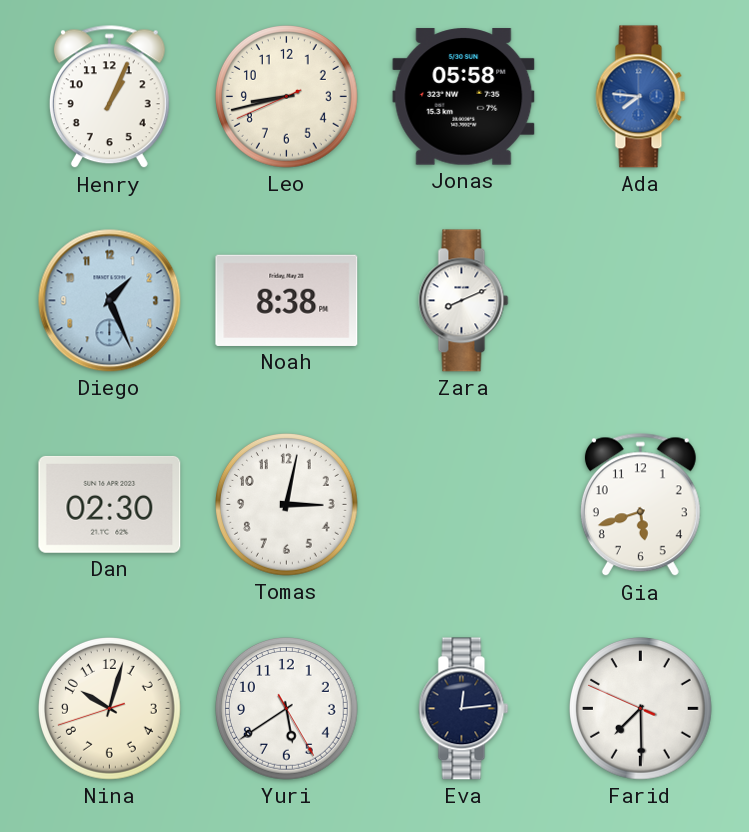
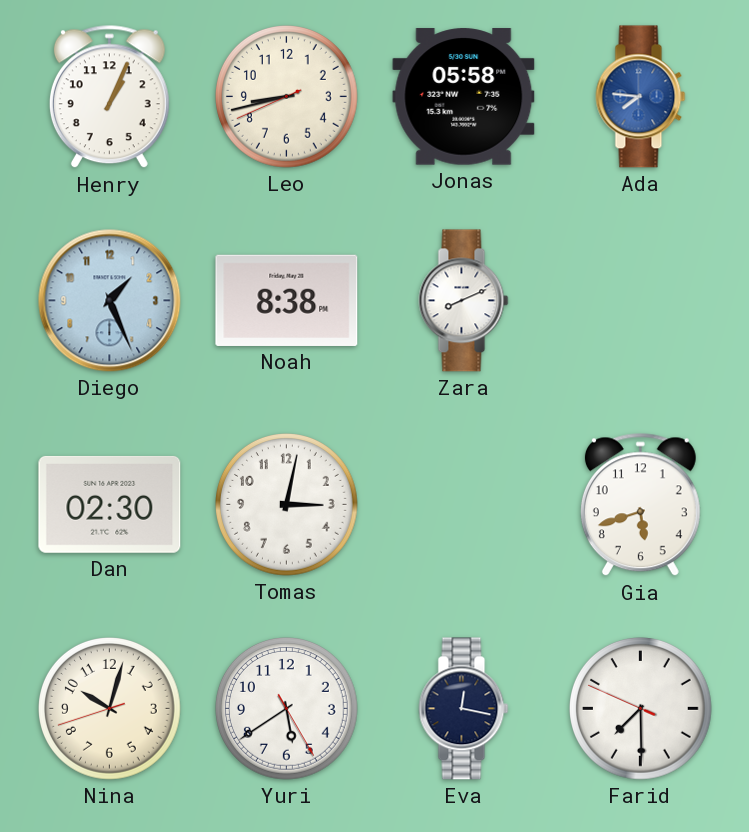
Eva: 12:14 -> 12:17
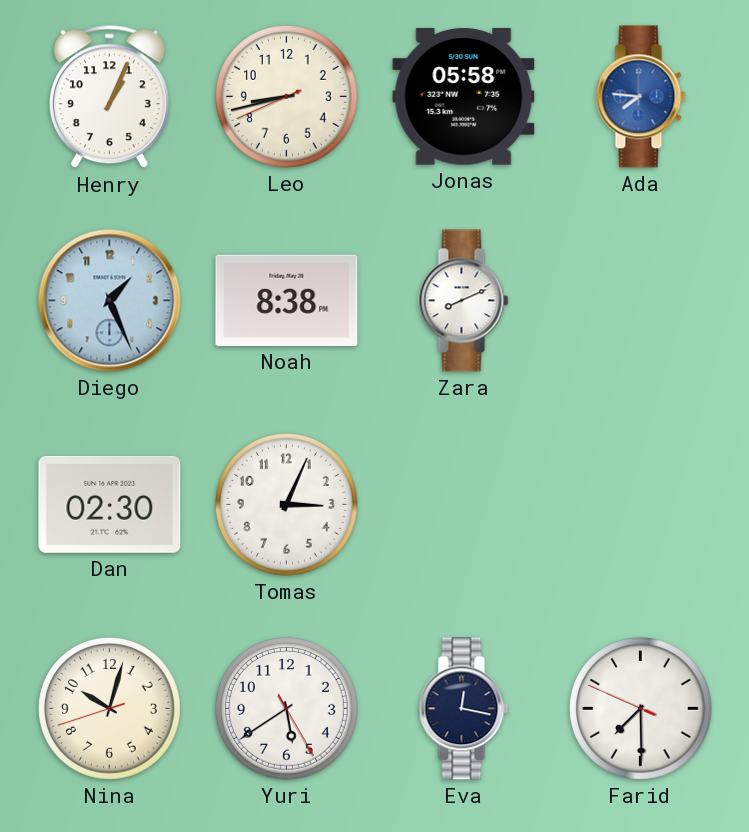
Tomas: 3:02 -> 3:04
Gia: 5:42 -> none
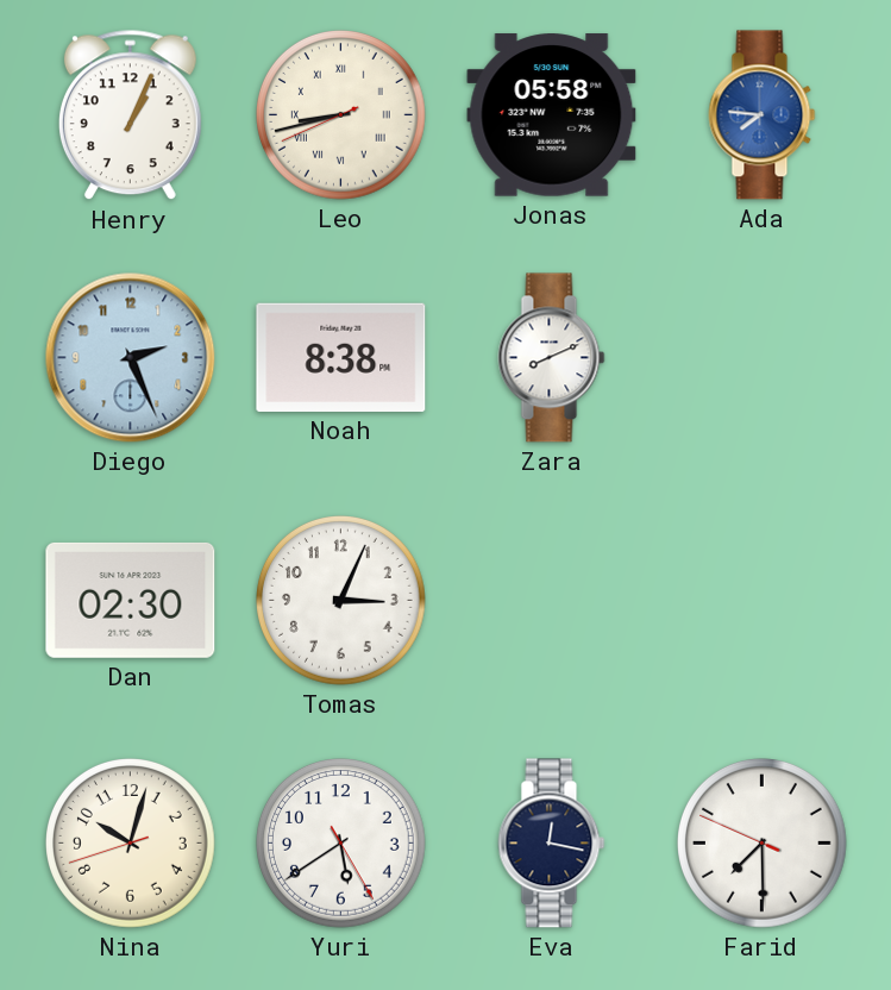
Leo numerals: Arabic -> Roman
Diego: 1:26 -> 2:26
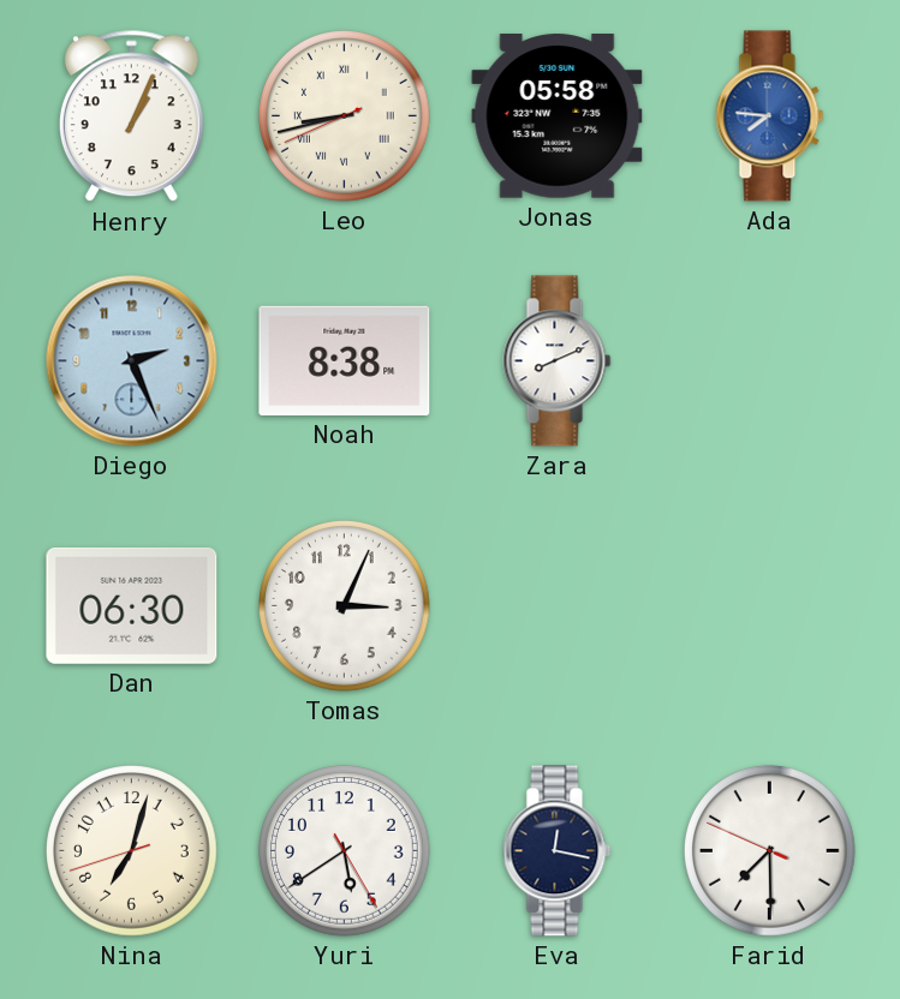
Dan: 02:30 -> 06:30
Nina: 10:02 -> 7:02
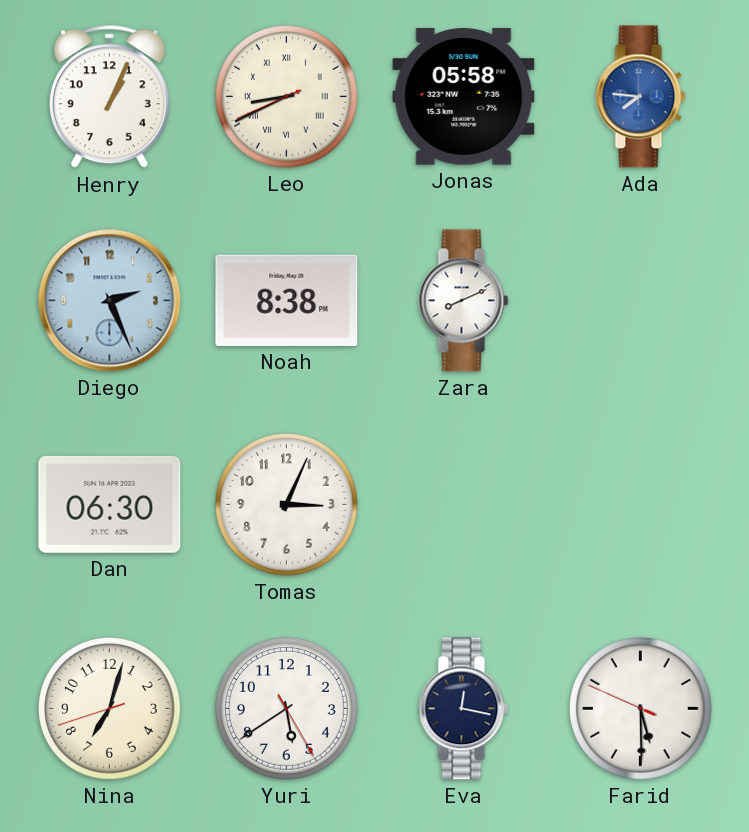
Leo: 8:42 -> 8:40
Farid: 7:29 -> 5:29
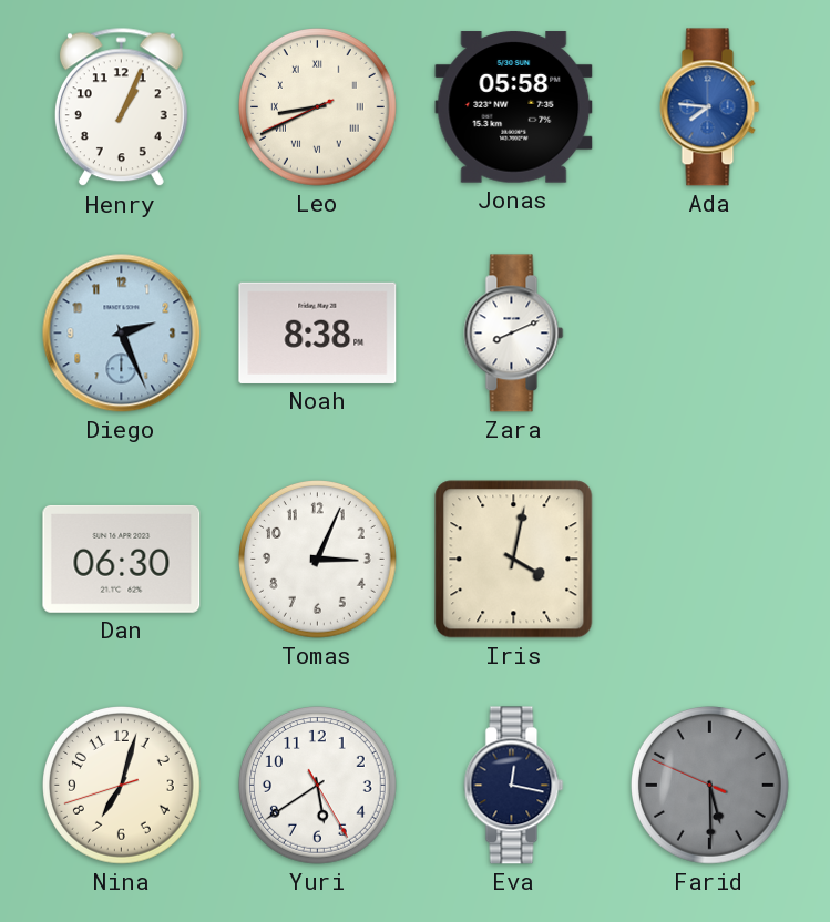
Iris: none -> 4:02
Farid dial: white -> grey
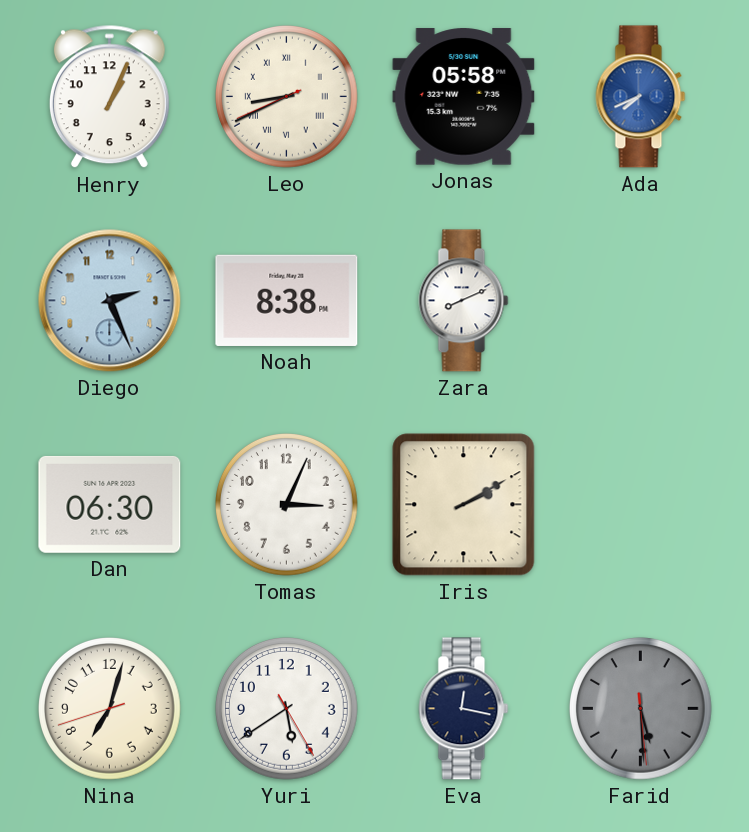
Ada: 7:46 -> 7:41
Iris: 4:02 -> 2:10
Farid: 5:29:49 -> 5:29:29
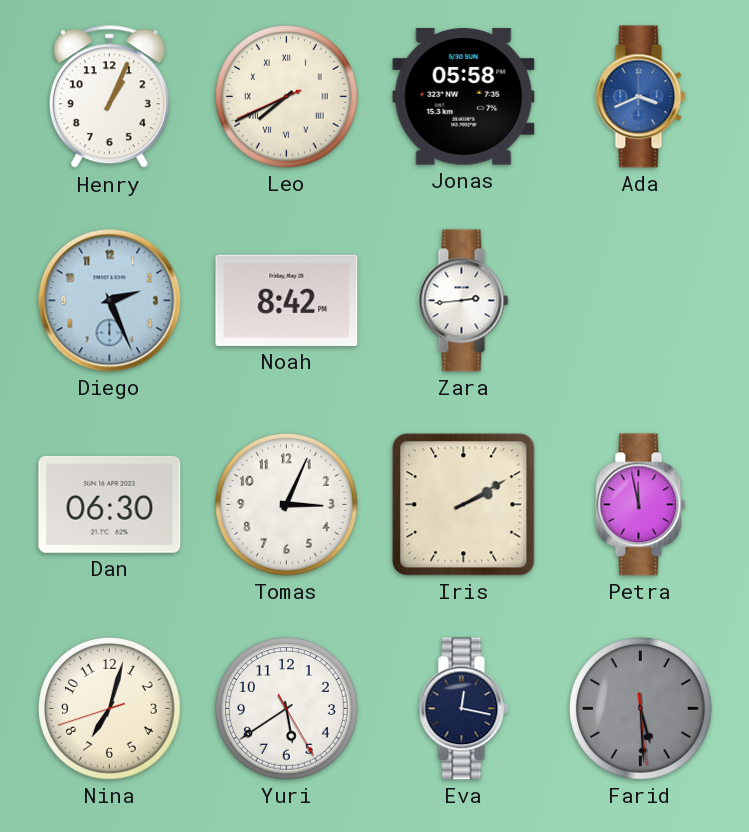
Leo: 8:40 -> 7:40
Ada: 7:41 -> 3:41
Noah: 8:38 -> 8:42
Zara: 8:11 -> 2:44
Petra: none -> 11:58
